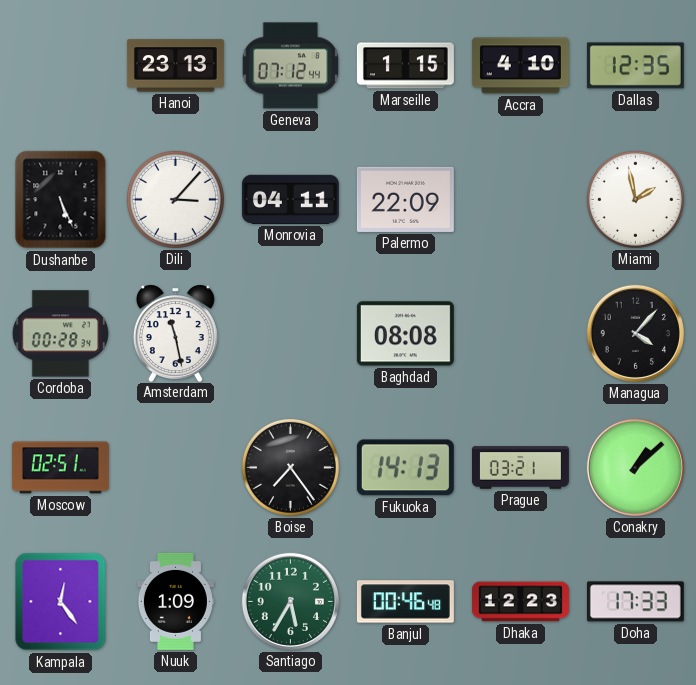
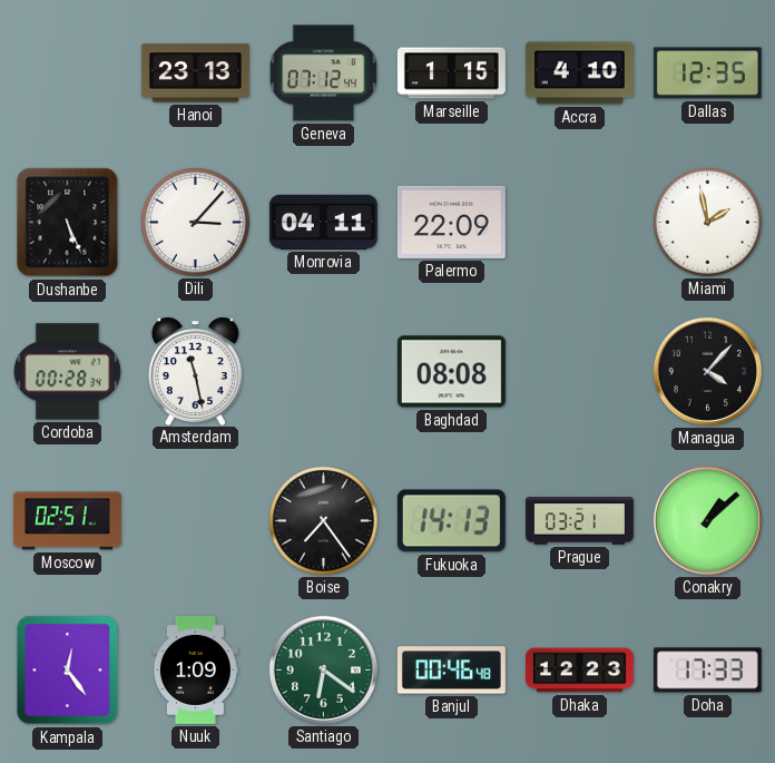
Santiago: 5:35 -> 6:21
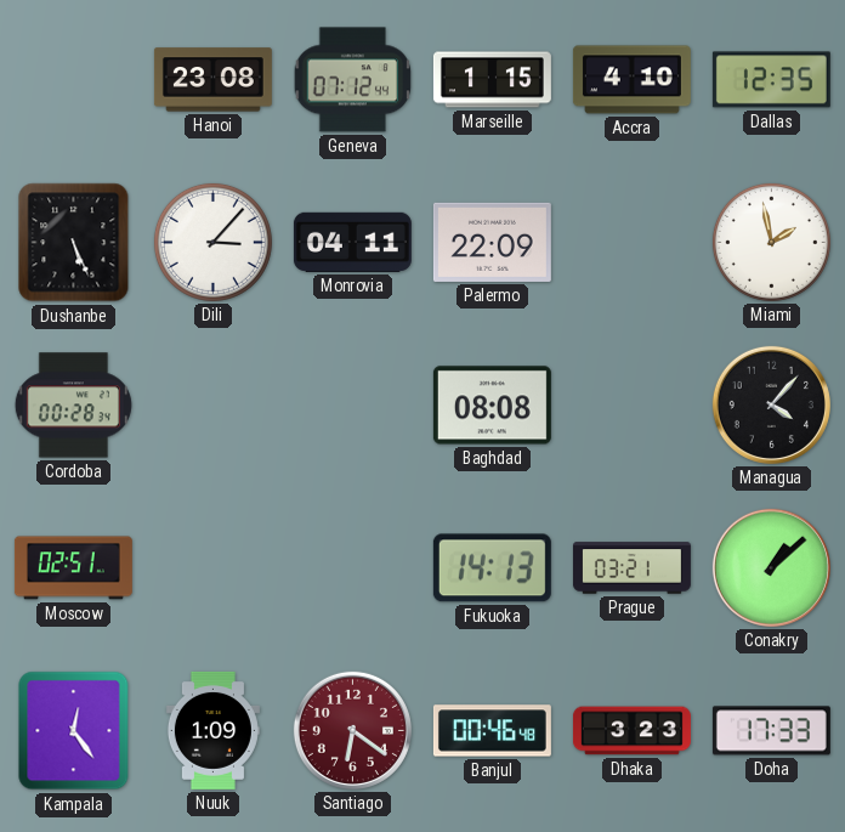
Hanoi: 23:13 -> 23:08
Amsterdam: 11:28 -> none
Boise: 7:24 -> none
Santiago dial: green -> burgundy
Dhaka: 12:23 -> 3:23
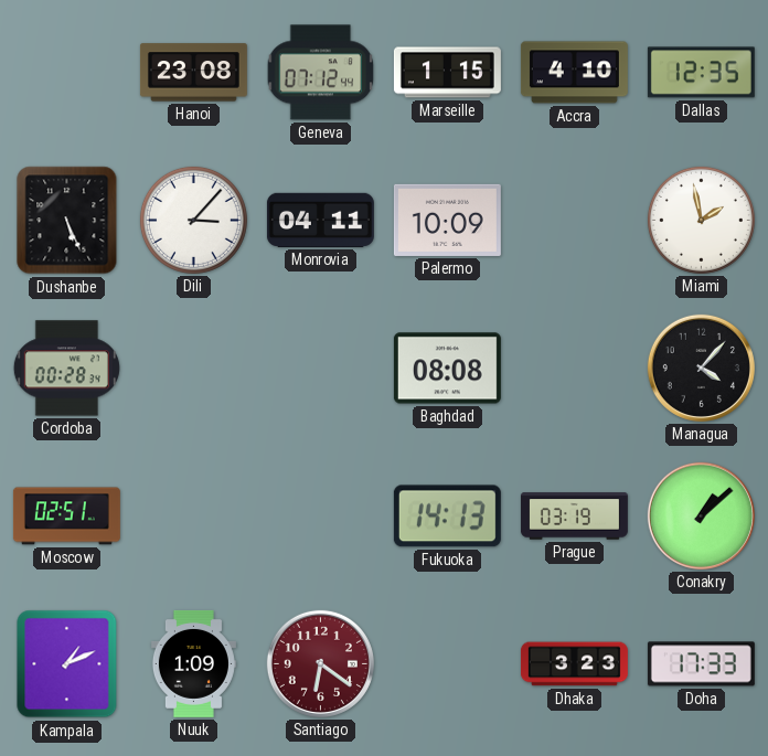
Palermo: 22:09 -> 10:09
Prague: 03:21 -> 03:19
Kampala: 12:24 -> 1:11
Banjul: 00:46 -> none
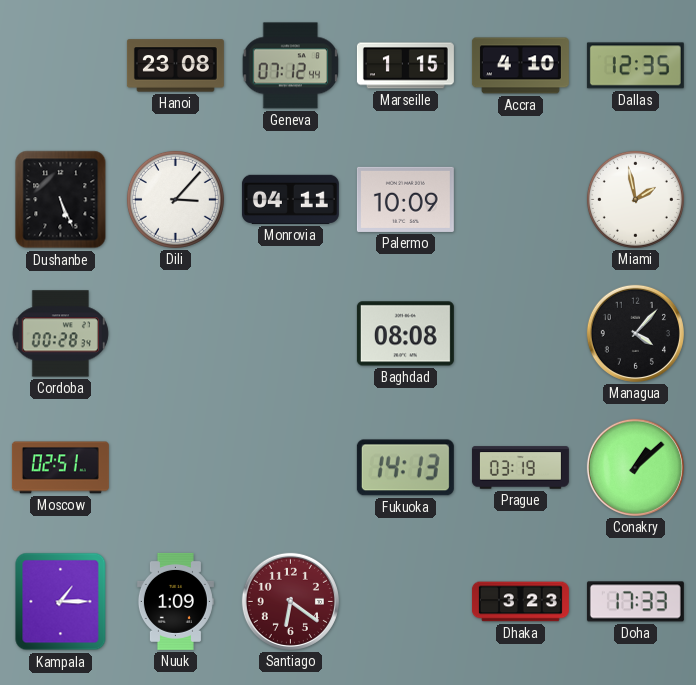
Kampala: 1:11 -> 1:15
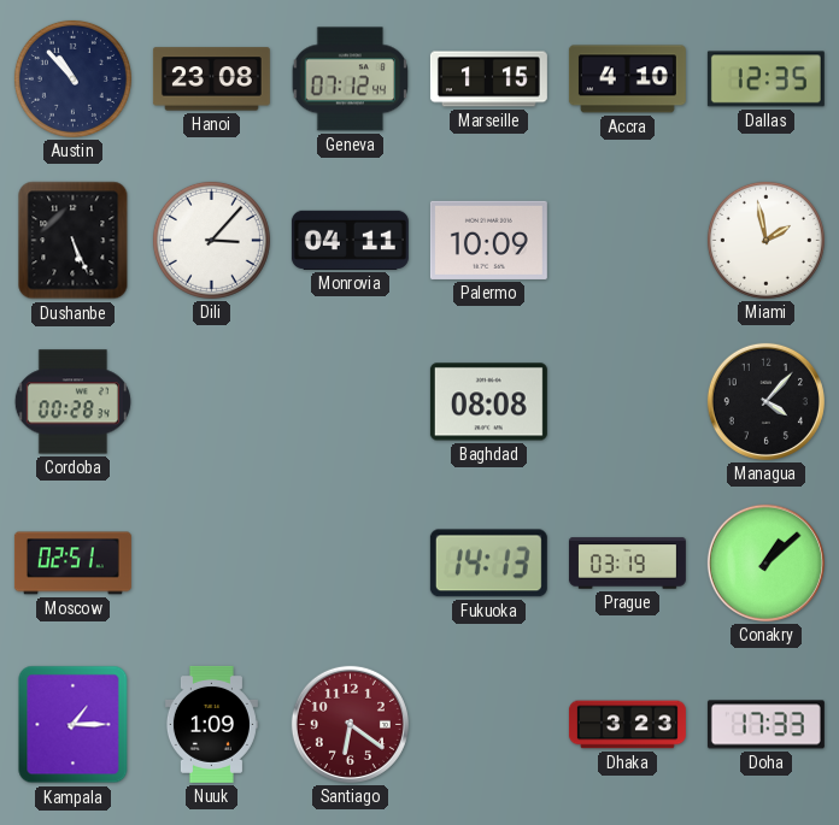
Austin: none -> 10:53
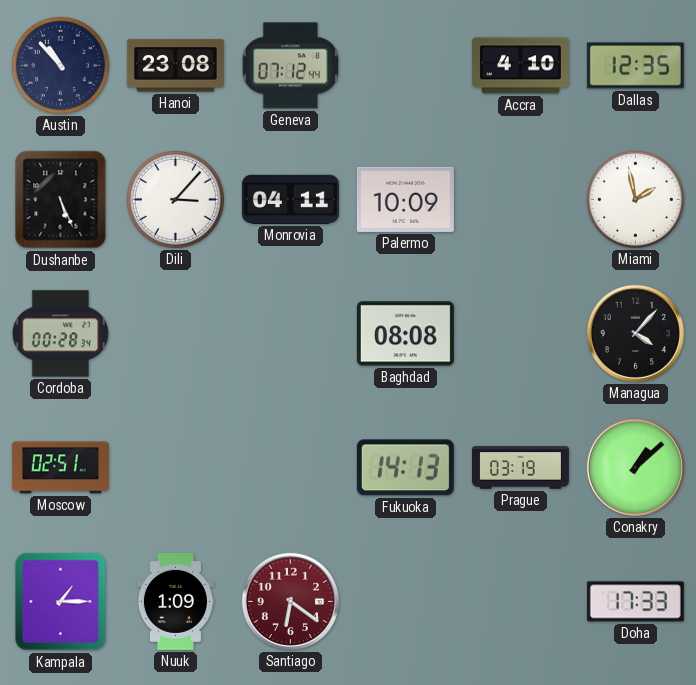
Marseille: 1:15 -> none
Dhaka: 3:23 -> none
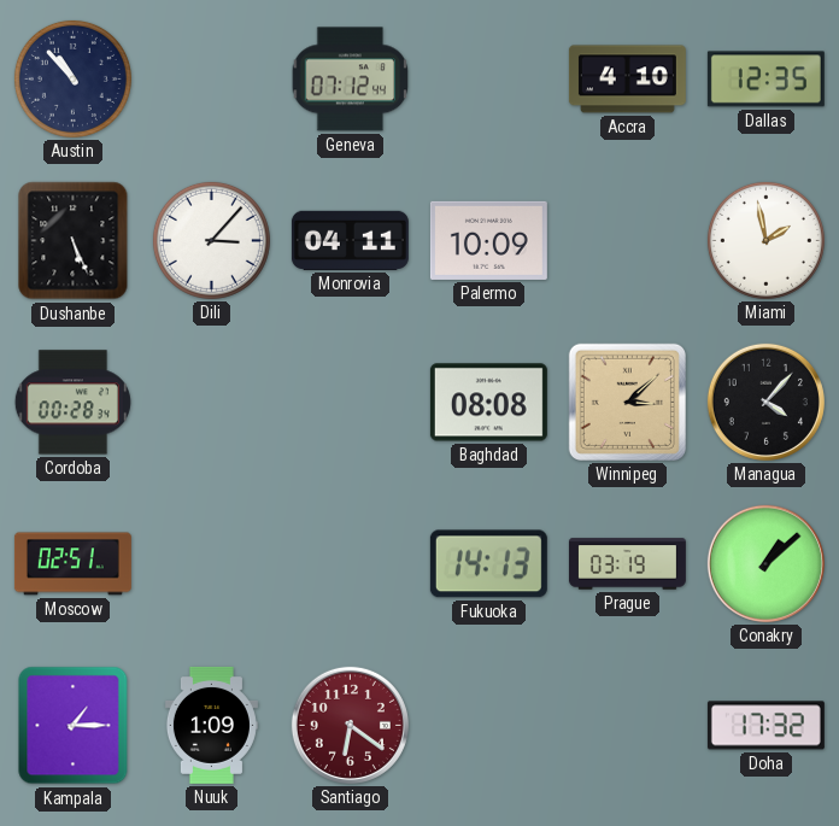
Hanoi: 23:08 -> none
Winnipeg: none -> 3:08
Doha: 17:33 -> 17:32
